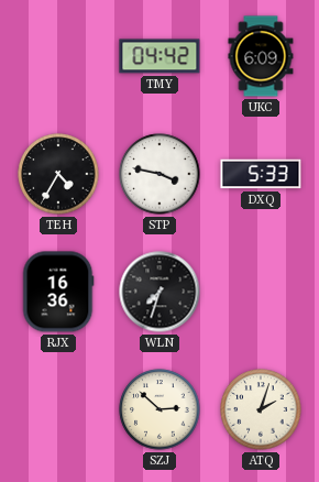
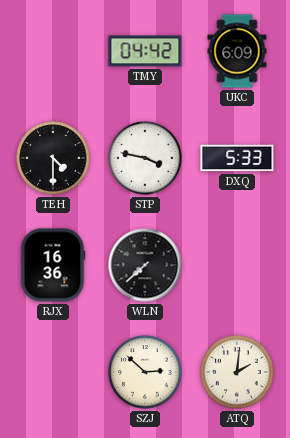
TEH: 4:35 -> 4:30
WLN: 7:33 -> 7:38
ATQ: 2:03 -> 2:01
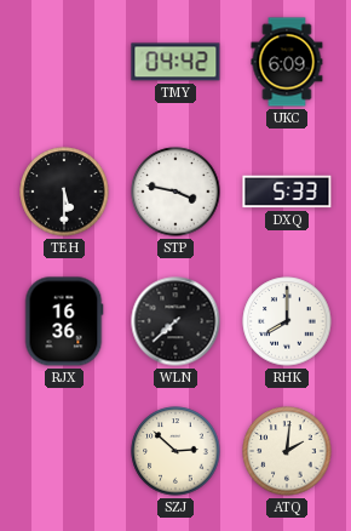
TEH: 4:30 -> 5:30
RHK: none -> 8:00
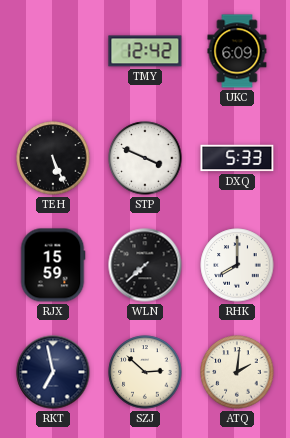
TMY: 04:42 -> 12:42
TEH: 5:30 -> 5:26
STP: 3:47 -> 3:49
RJX: 16:36 -> 15:59
RKT: none -> 6:58
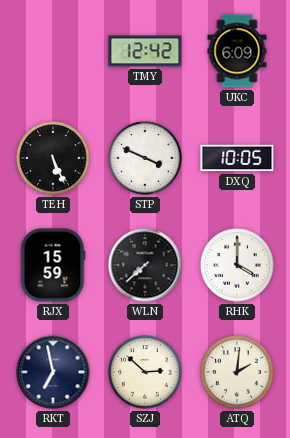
DXQ: 5:33 -> 10:05
RHK: 8:00 -> 4:00
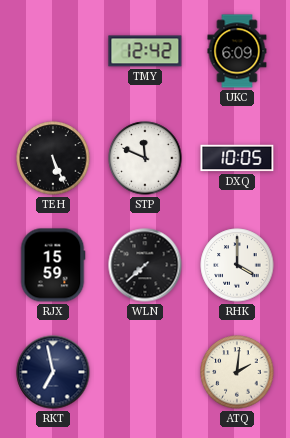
STP: 3:49 -> 11:49
SZJ: 2:52 -> none
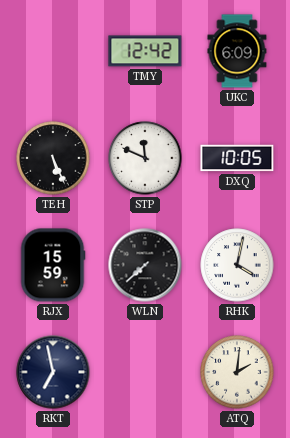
RHK: 4:00 -> 4:02
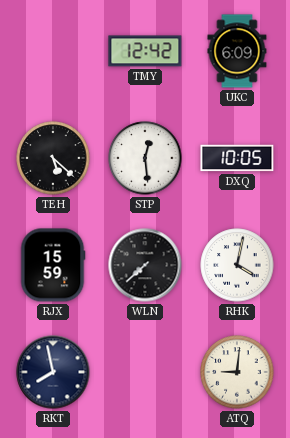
TEH: 5:26 -> 5:22
STP: 11:49 -> 12:29
RKT: 6:58 -> 7:58
ATQ: 2:01 -> 9:01
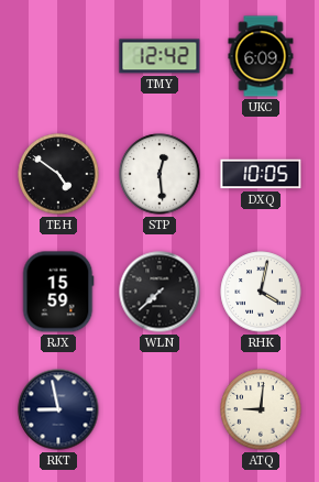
TEH: 5:22 -> 4:51
RKT: 7:58 -> 8:58
